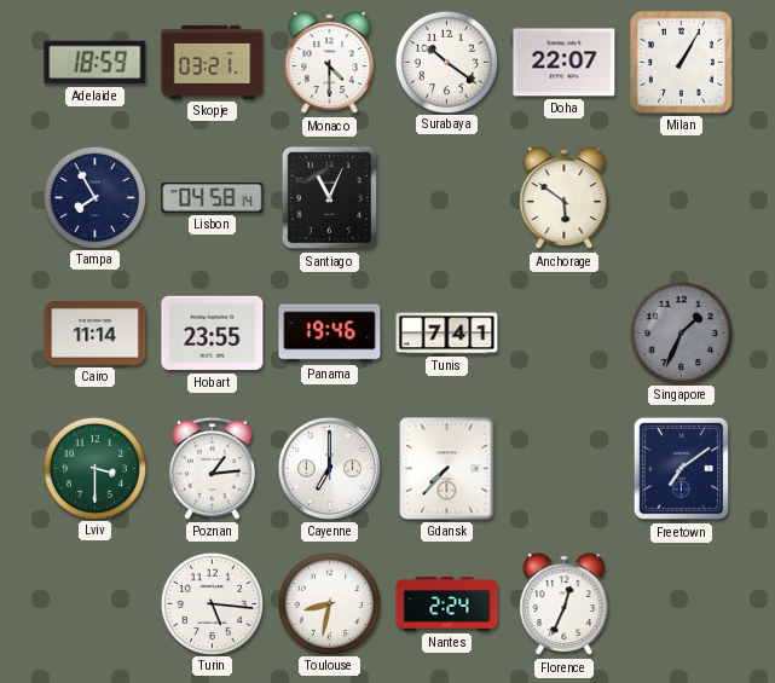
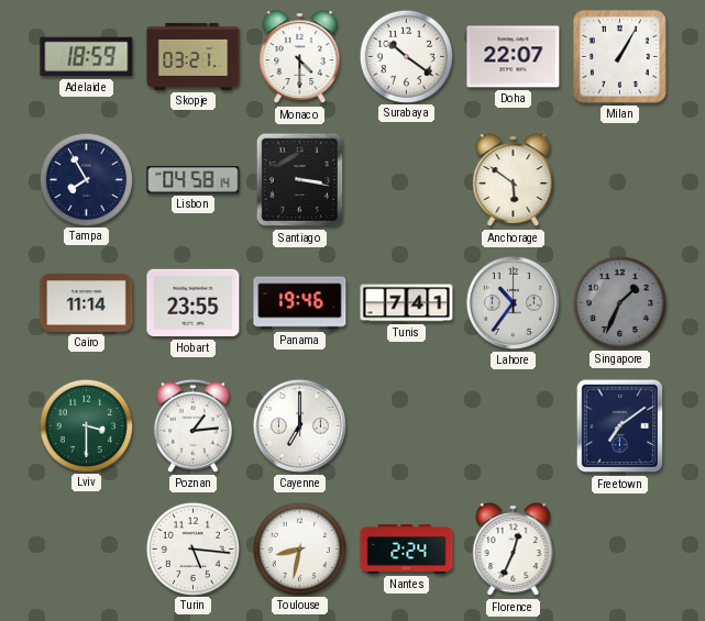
Santiago: 11:04 -> 3:17
Lahore: none -> 10:36
Gdansk: 7:37 -> none
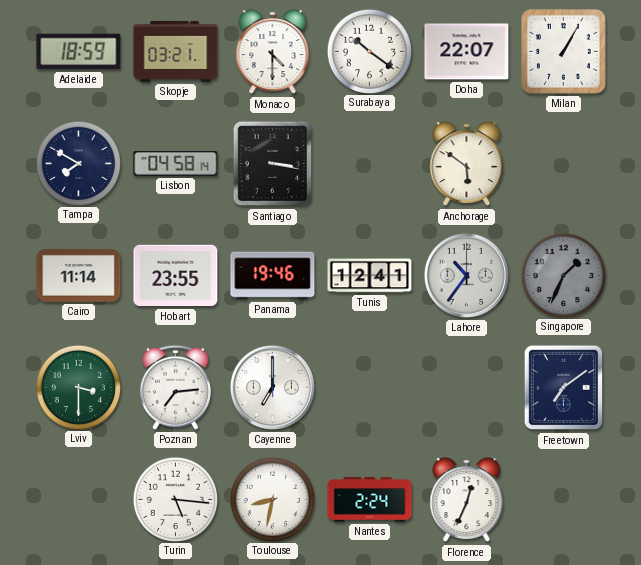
Tampa: 7:55 -> 7:50
Tunis: 7:41 -> 12:41
Poznan: 1:14 -> 7:14
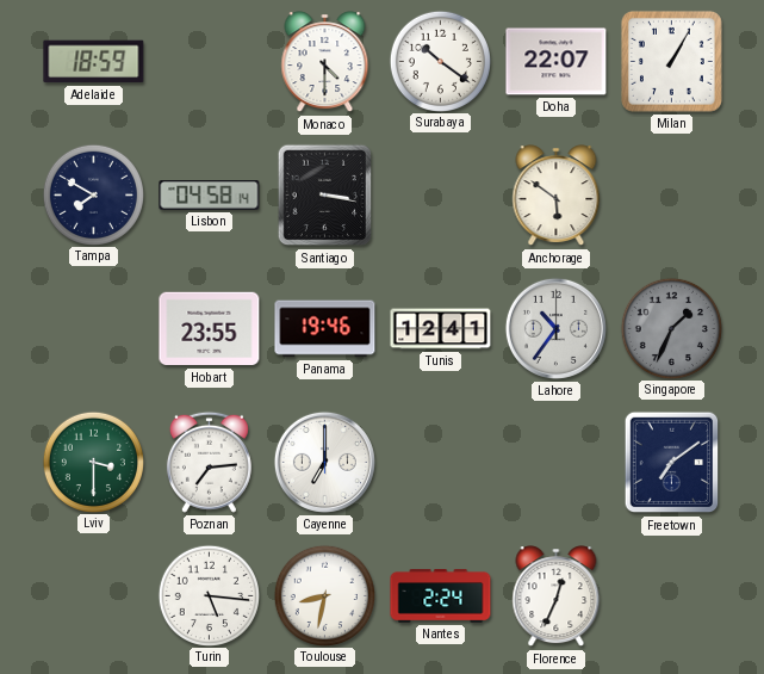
Skopje: 03:21 -> none
Cairo: 11:14 -> none
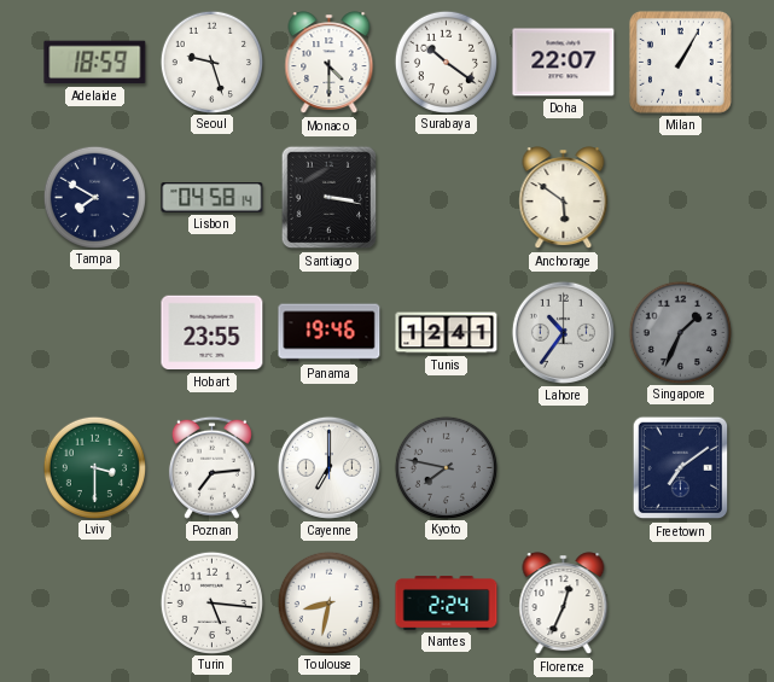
Seoul: none -> 9:27
Kyoto: none -> 7:47
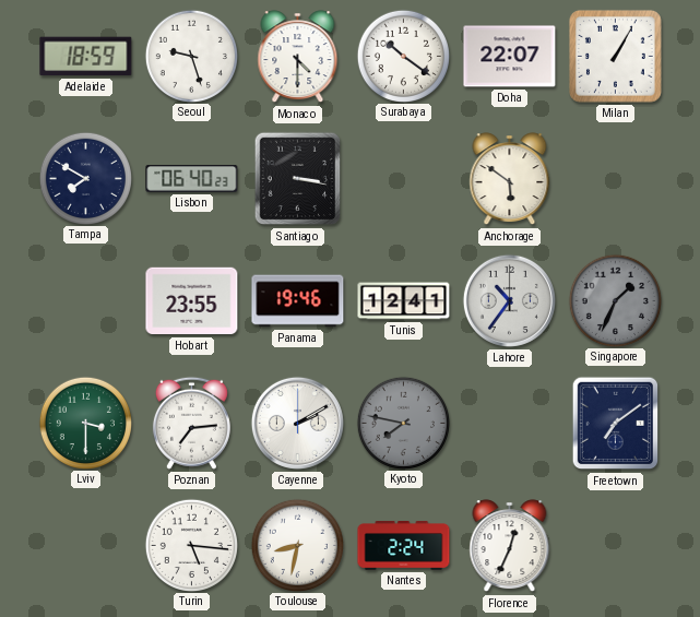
Lisbon: 04:58 -> 06:40
Cayenne: 7:00 -> 2:10
